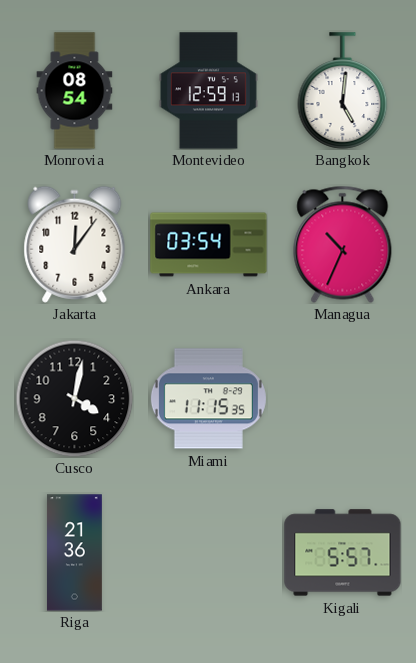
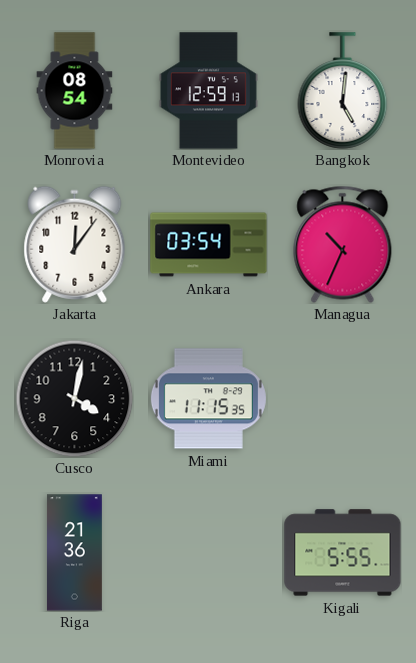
Kigali: 5:57 -> 5:55
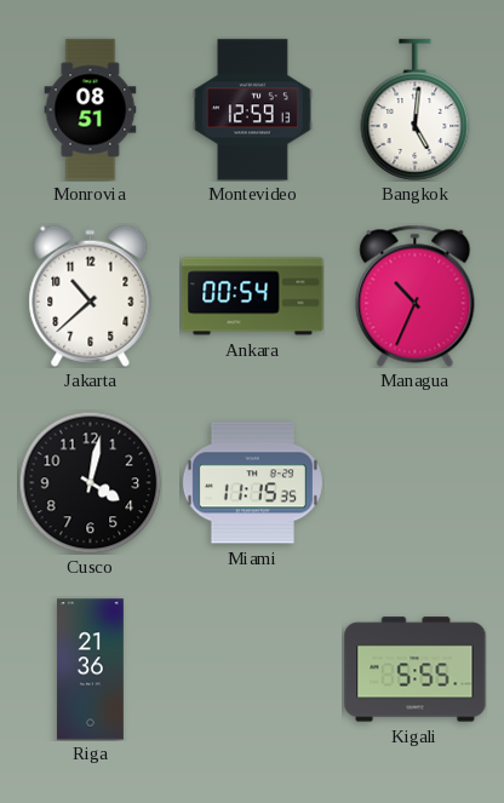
Monrovia: 08:54 -> 08:51
Jakarta: 12:06 -> 10:38
Ankara: 03:54 -> 00:54
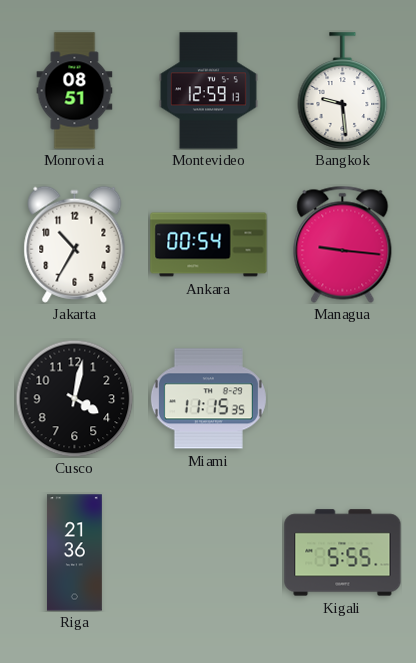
Bangkok: 5:01 -> 9:29
Jakarta: 10:38 -> 10:35
Managua: 10:34 -> 9:16
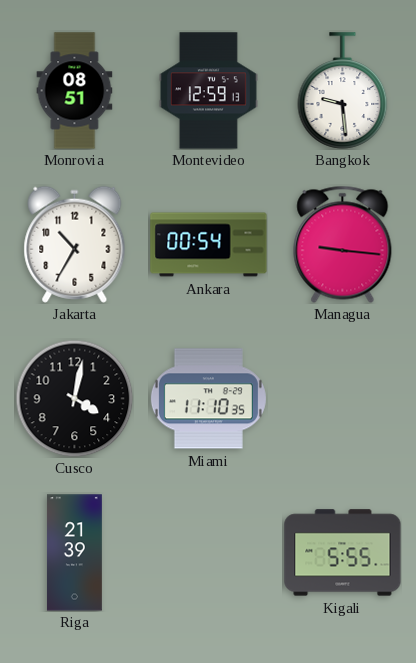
Miami: 11:15 -> 11:10
Riga: 21:36 -> 21:39
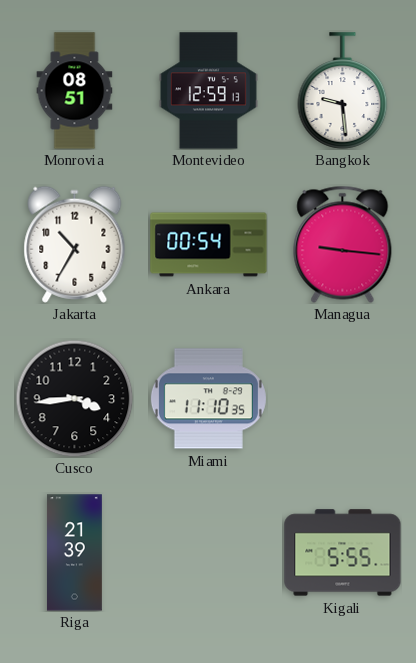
Cusco: 4:02 -> 3:44
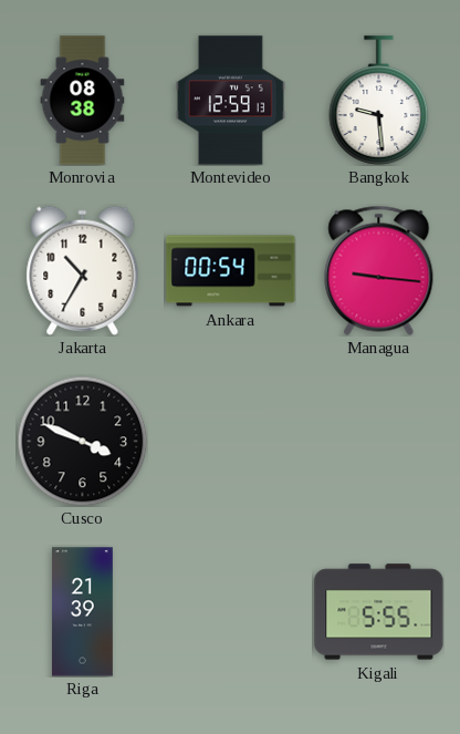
Monrovia: 08:51 -> 08:38
Cusco: 3:44 -> 3:49
Miami: 11:10 -> none
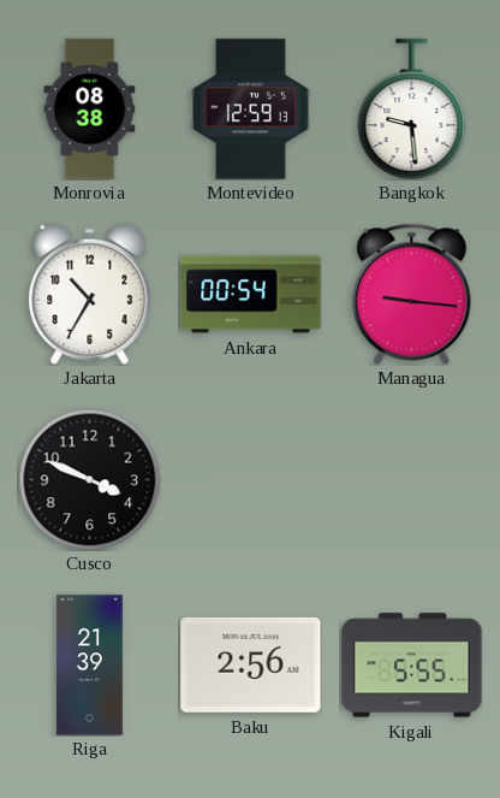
Baku: none -> 2:56
